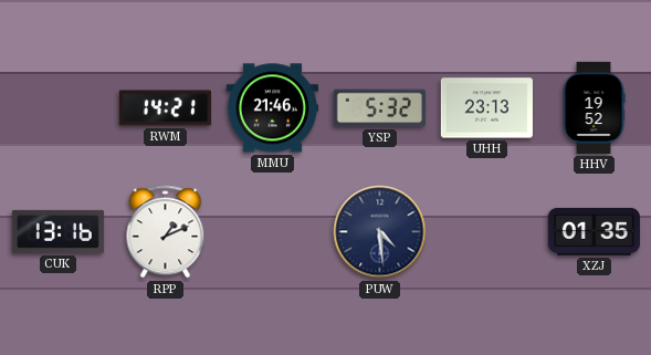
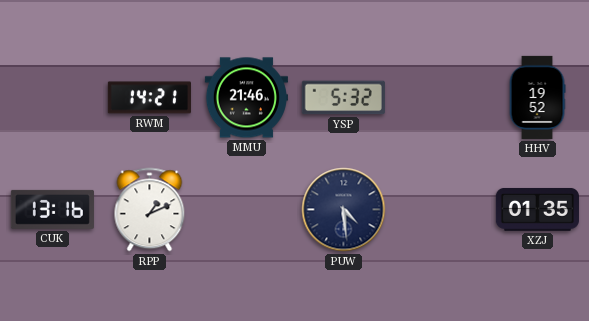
UHH: 23:13 -> none
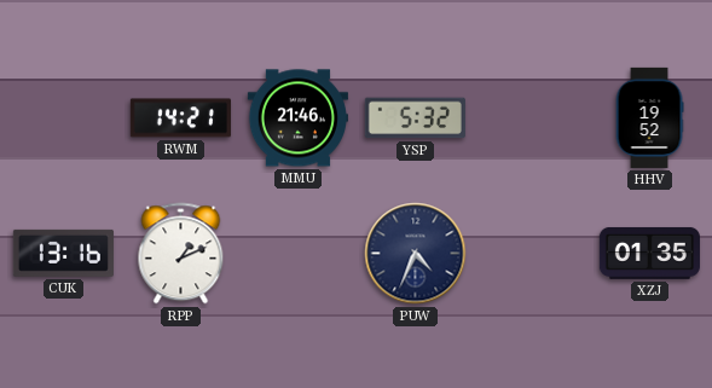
PUW: 4:29 -> 4:34
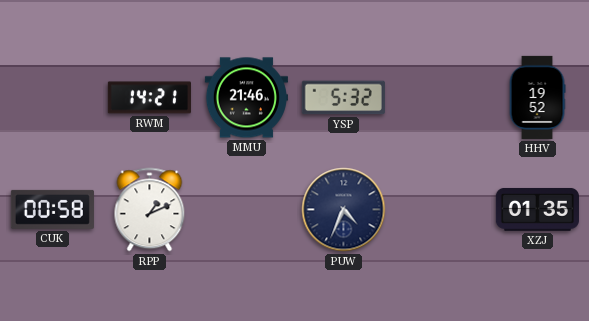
CUK: 13:16 -> 00:58
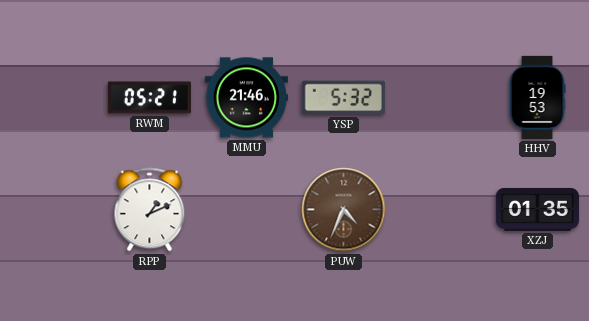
RWM: 14:21 -> 05:21
HHV: 19:52 -> 19:53
CUK: 00:58 -> none
PUW dial: navy -> brown
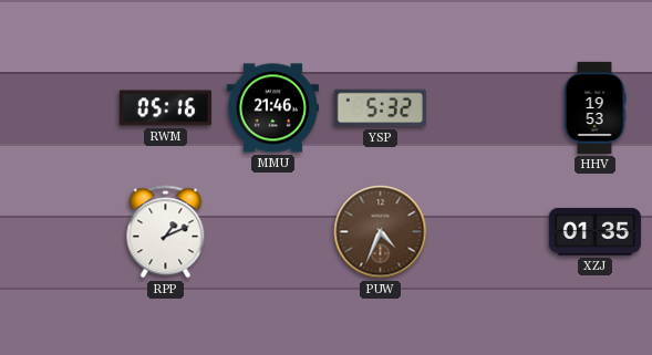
RWM: 05:21 -> 05:16
